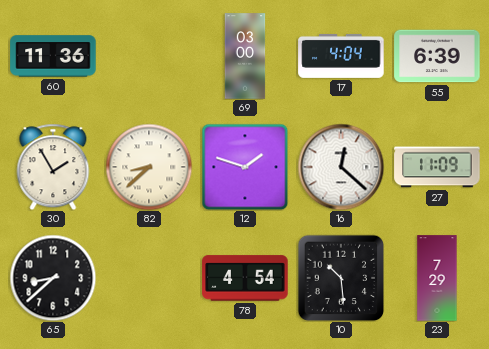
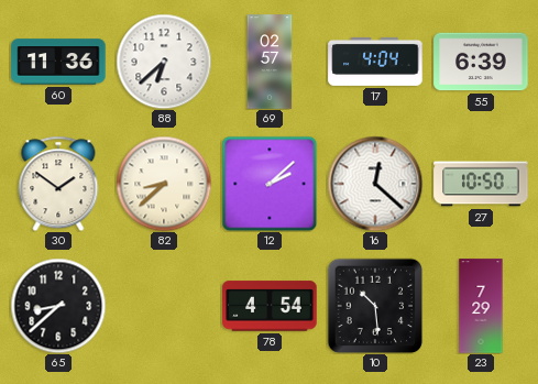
88: none -> 6:38
69: 03:00 -> 02:57
30: 1:55 -> 1:51
12: 1:48 -> 2:08
27: 11:09 -> 10:50
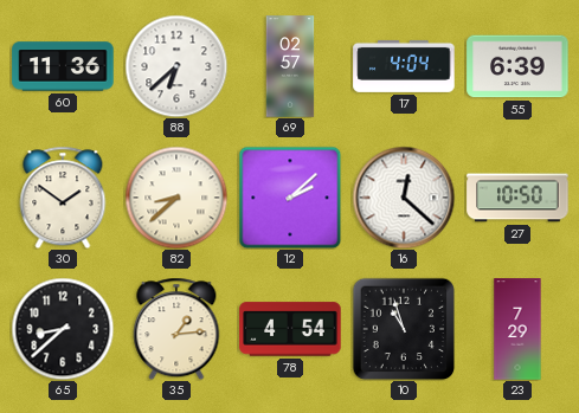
35: none -> 1:14
10: 10:29 -> 10:57
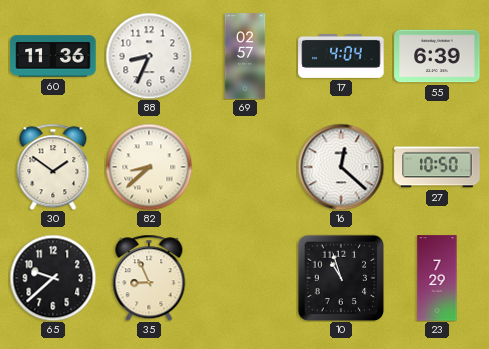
88: 6:38 -> 8:34
12: 2:08 -> none
65: 8:38 -> 9:38
35: 1:14 -> 8:56
78: 4:54 -> none
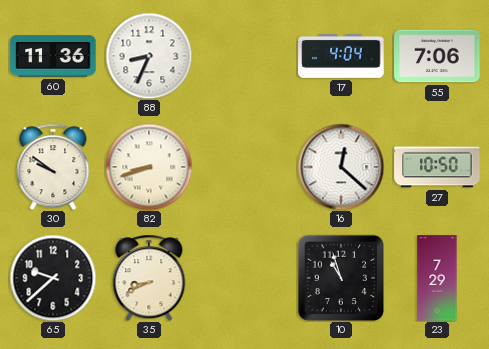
69: 02:57 -> none
55: 6:39 -> 7:06
30: 1:51 -> 9:51
82: 8:38 -> 8:42
35: 8:56 -> 8:41
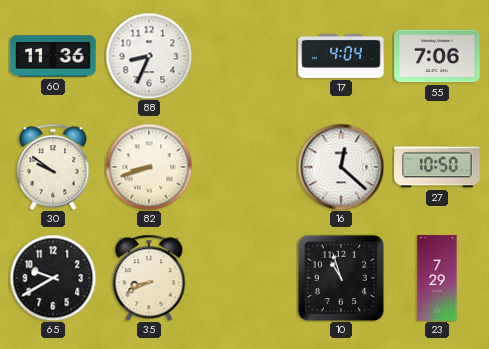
65: 9:38 -> 9:40
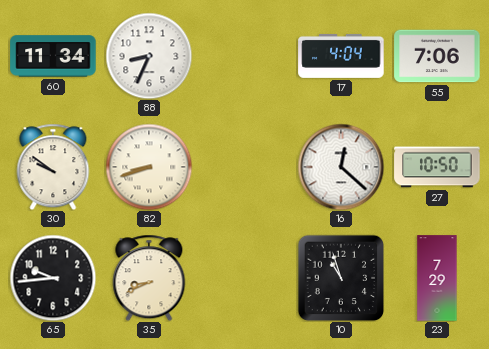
60: 11:36 -> 11:34
65: 9:40 -> 9:44
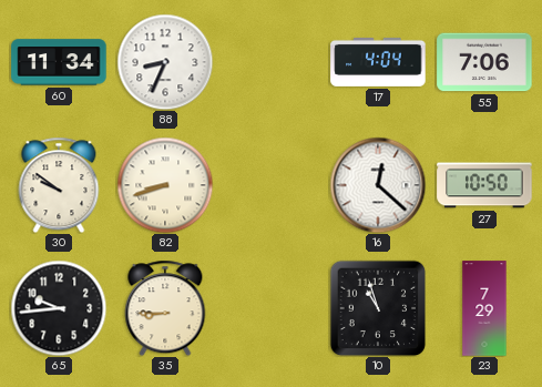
35: 8:41 -> 8:45
